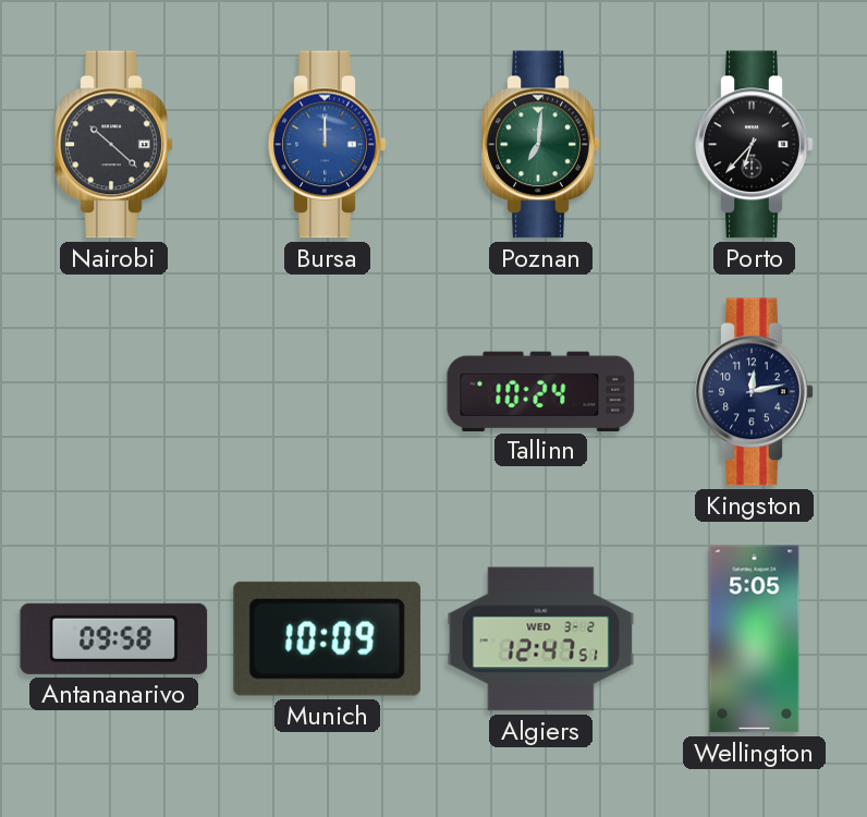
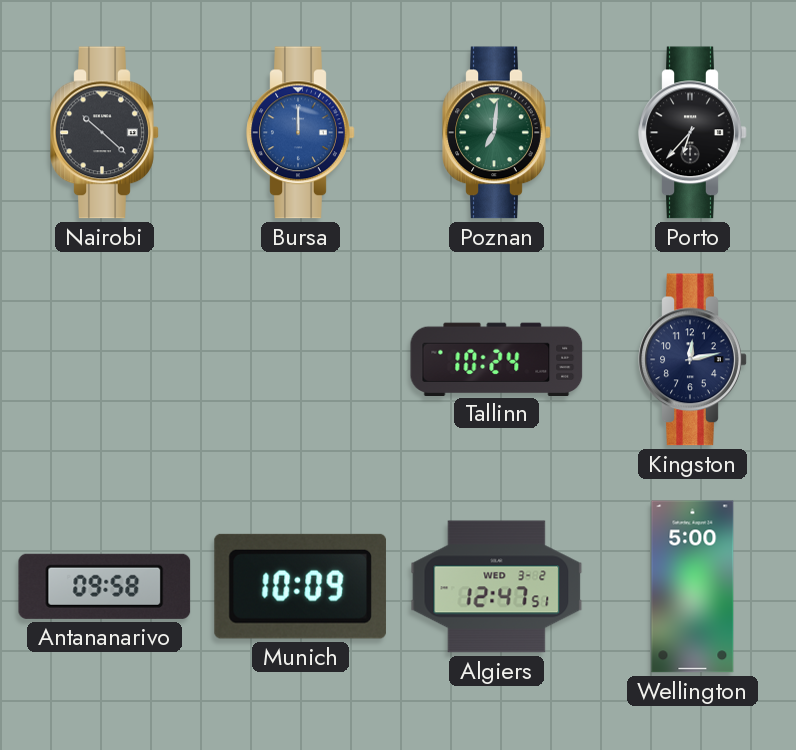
Wellington: 5:05 -> 5:00
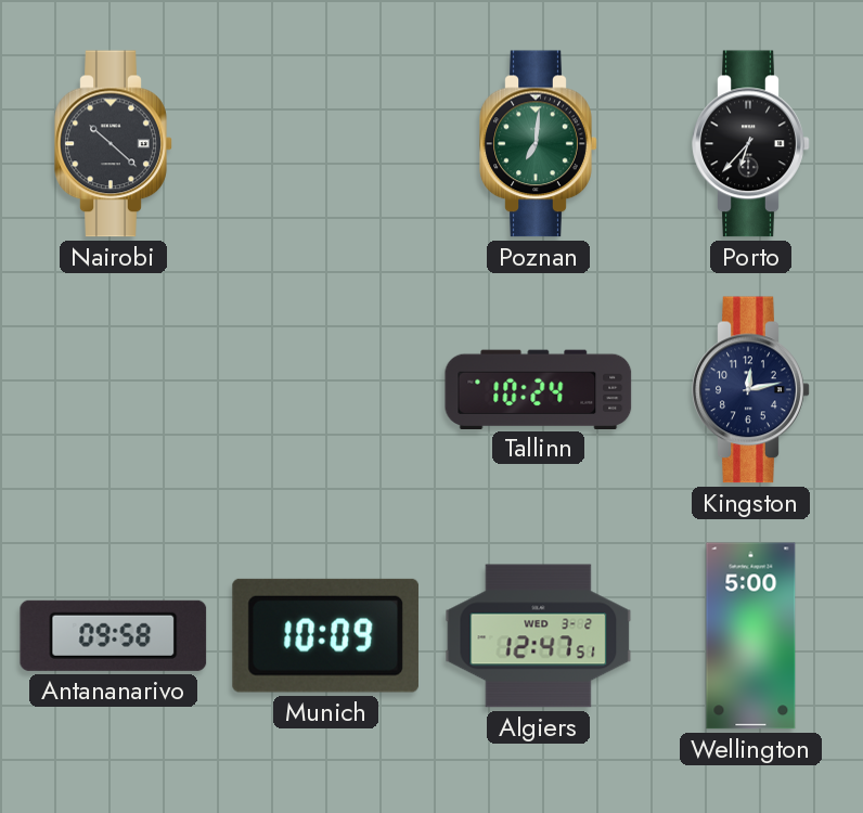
Bursa: 12:00 -> none
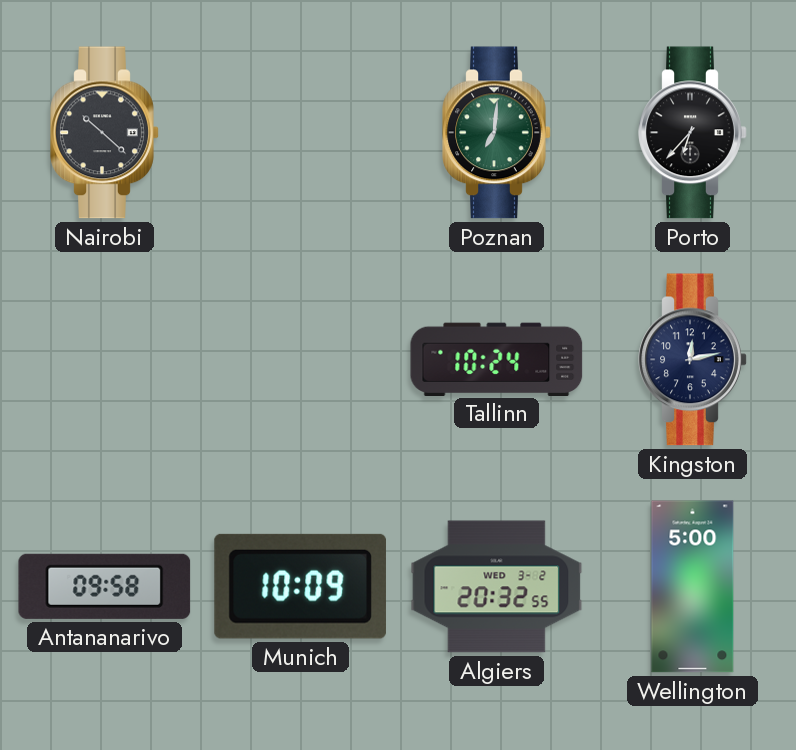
Algiers: 12:47 -> 20:32
